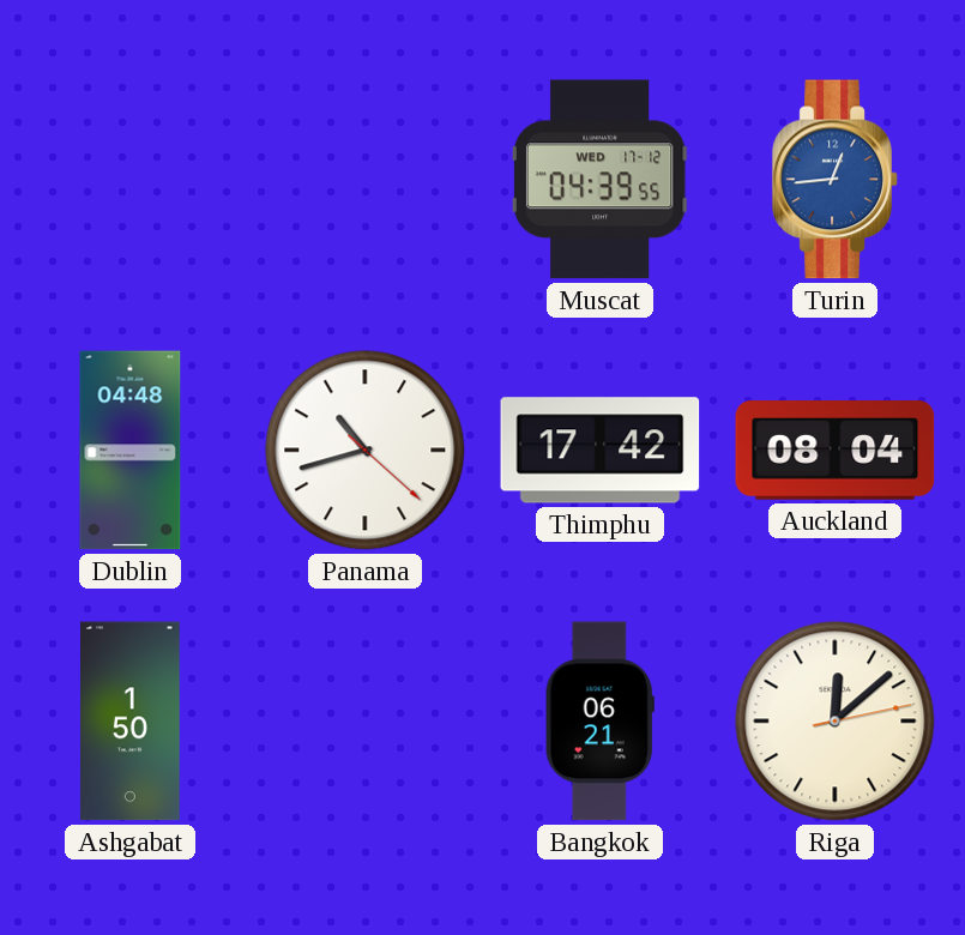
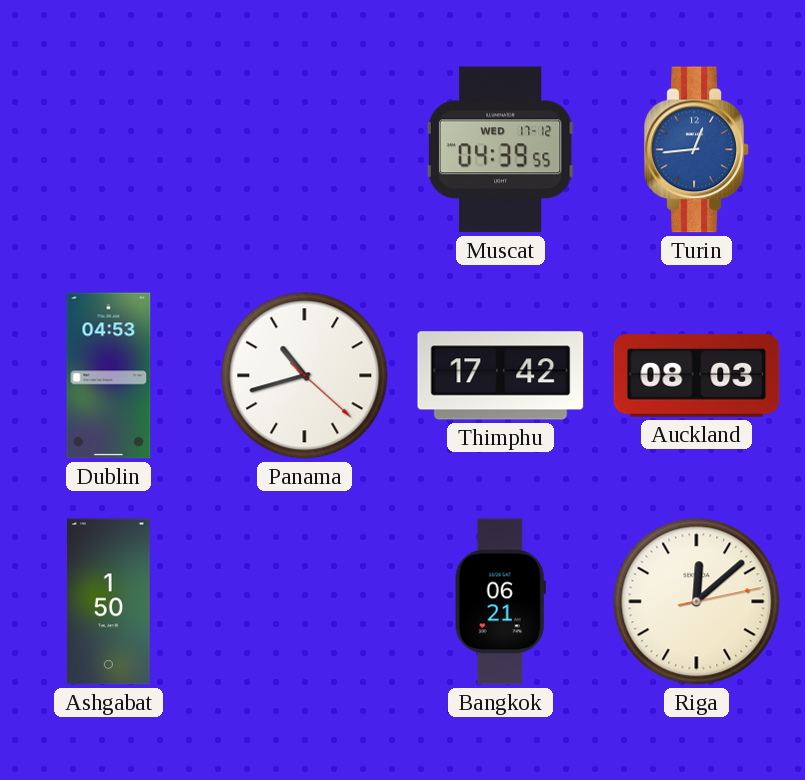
Dublin: 04:48 -> 04:53
Auckland: 08:04 -> 08:03
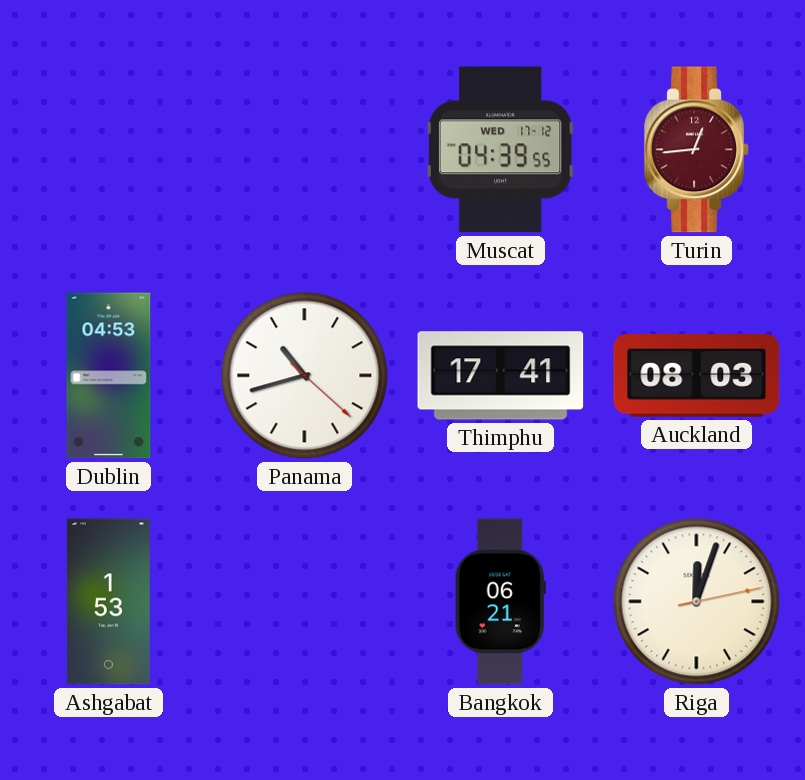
Turin dial: blue -> burgundy
Thimphu: 17:42 -> 17:41
Ashgabat: 1:50 -> 1:53
Riga: 12:08 -> 12:03
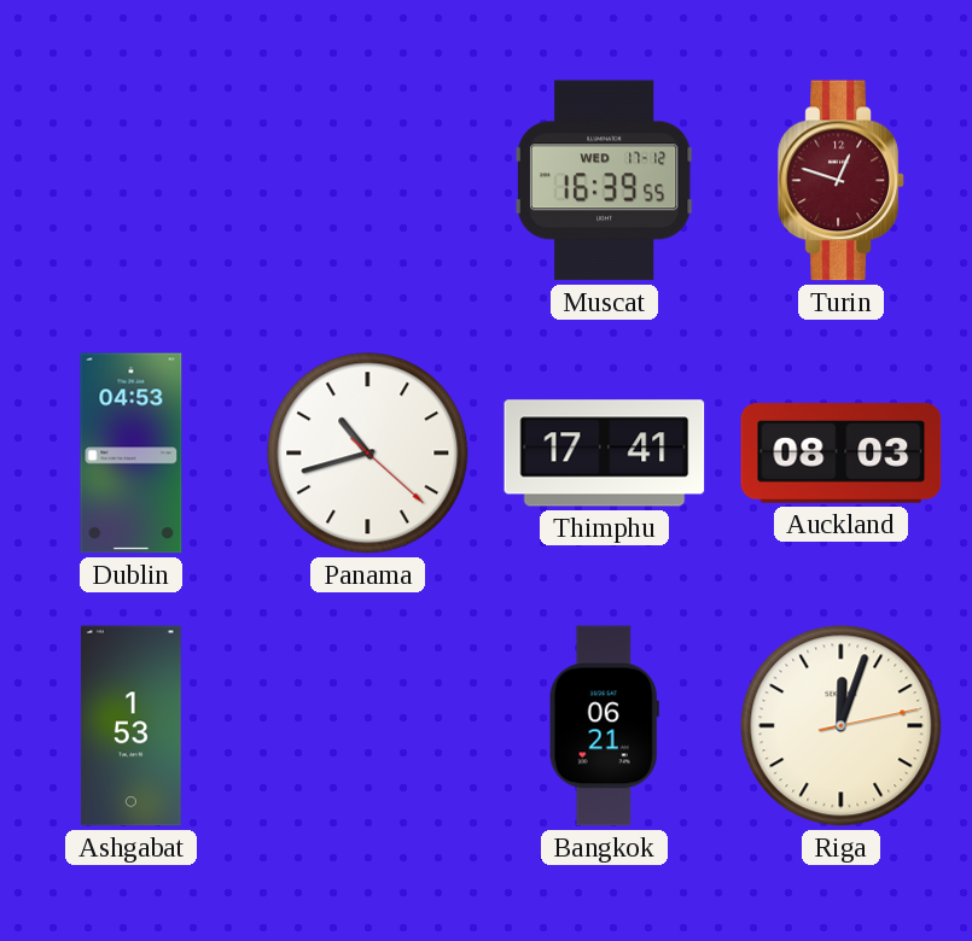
Muscat: 04:39 -> 16:39
Turin: 12:44 -> 12:48
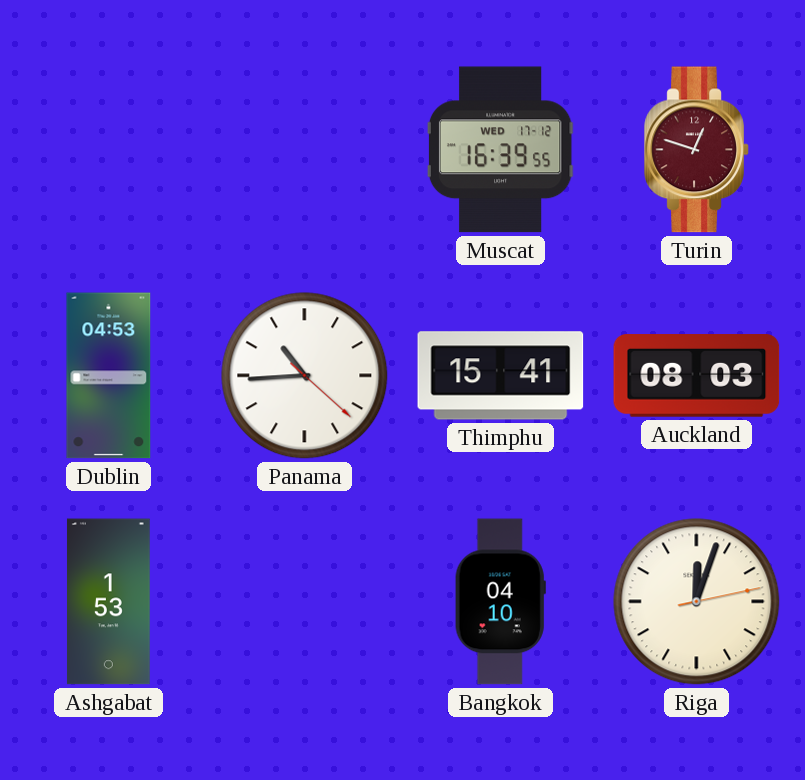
Panama: 10:42 -> 10:44
Thimphu: 17:41 -> 15:41
Bangkok: 06:21 -> 04:10
